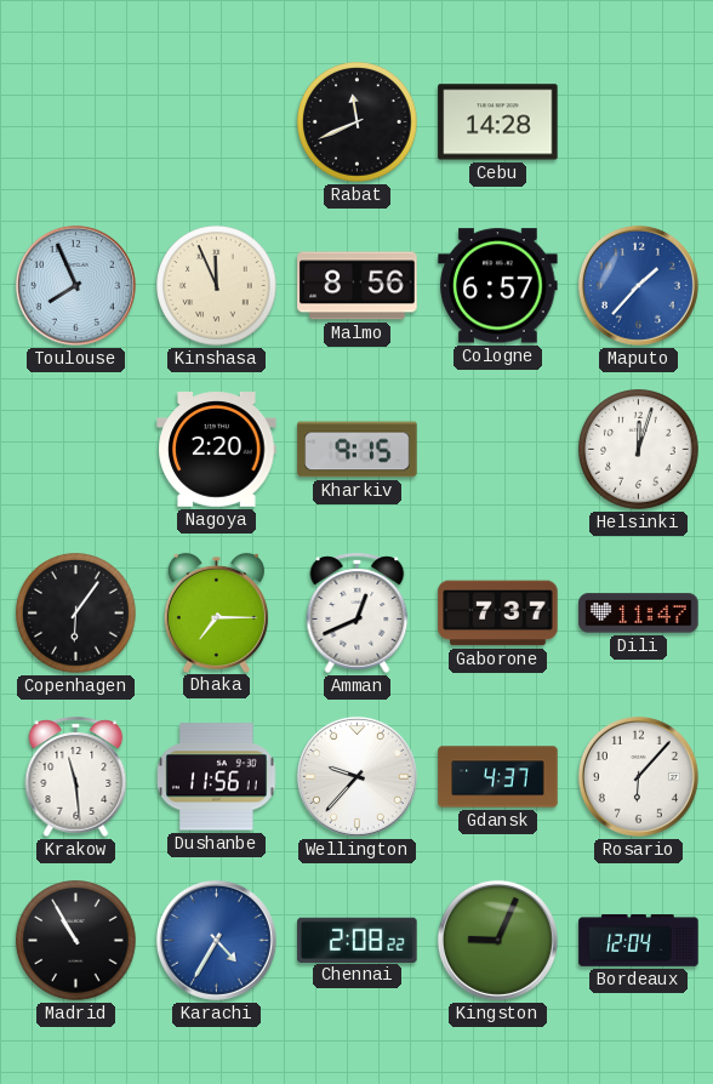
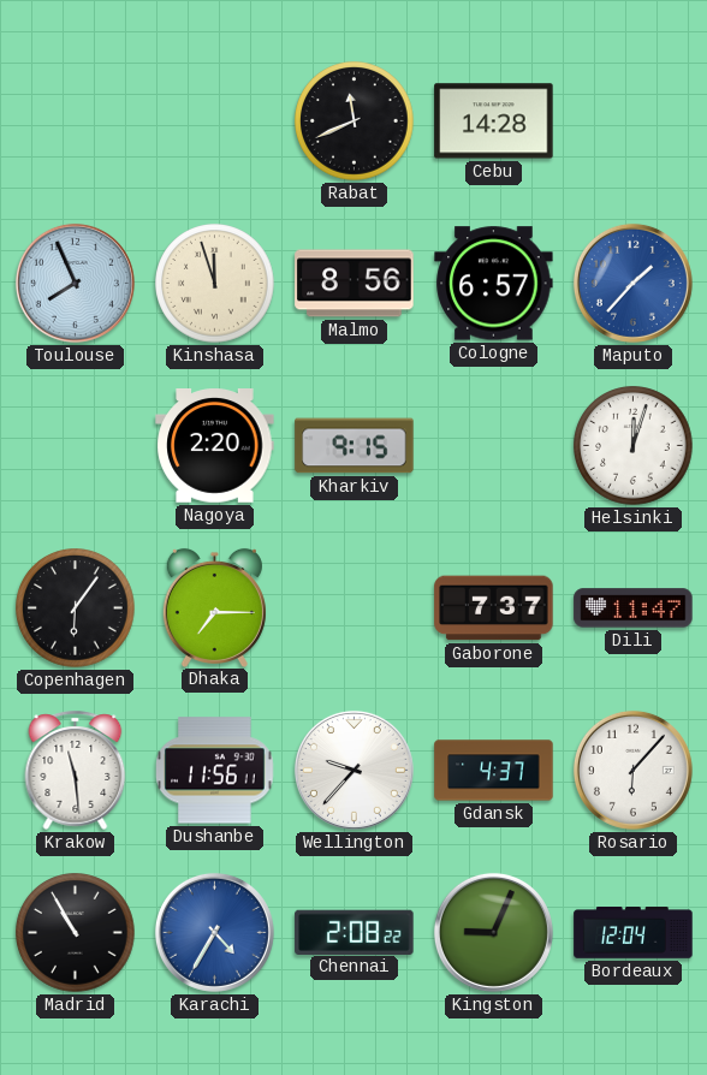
Kinshasa: 11:56 -> 11:57
Amman: 12:41 -> none
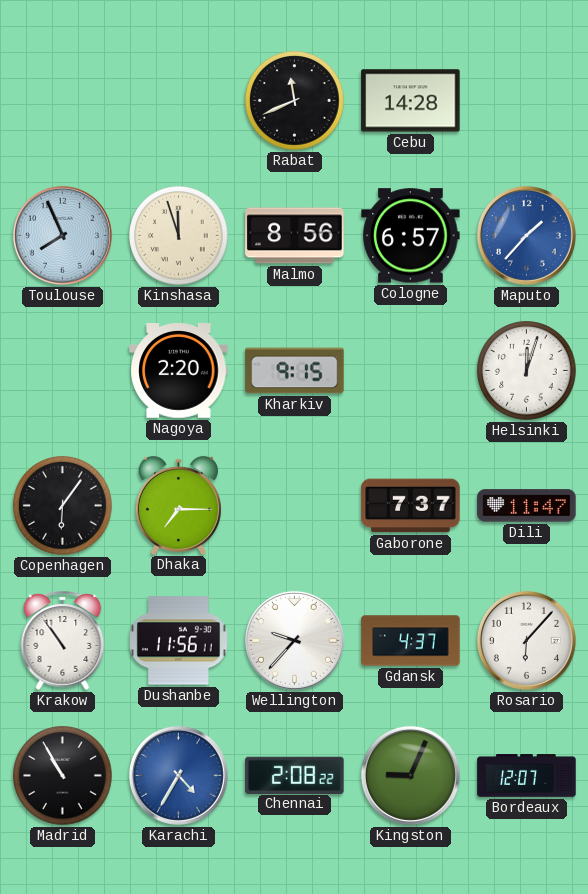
Krakow: 11:29 -> 10:54
Bordeaux: 12:04 -> 12:07
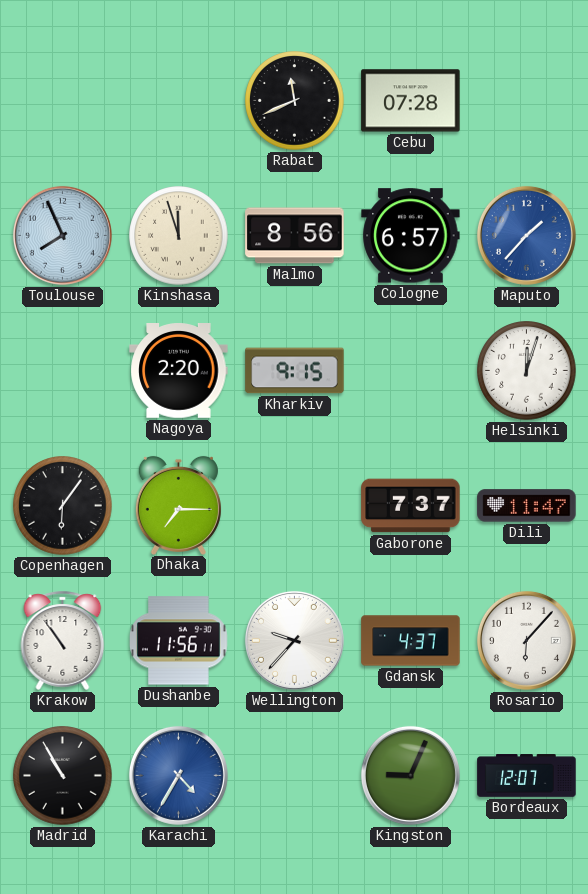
Cebu: 14:28 -> 07:28
Chennai: 2:08 -> none
